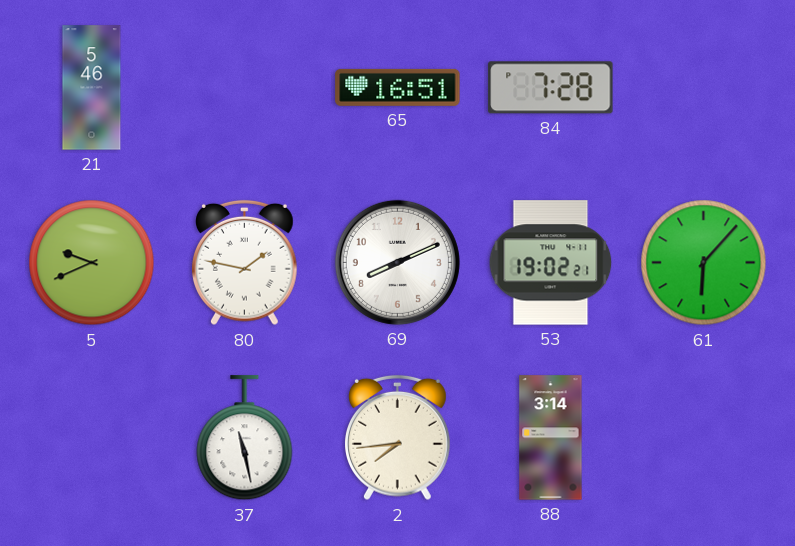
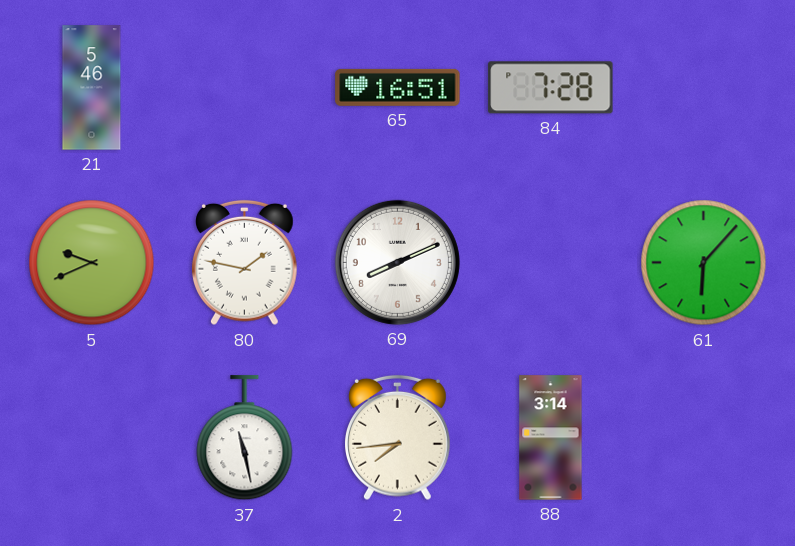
53: 19:02 -> none
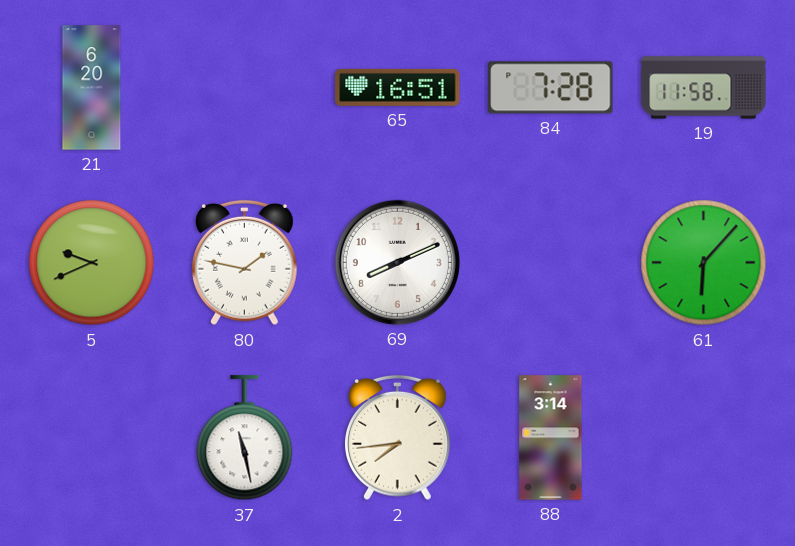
21: 5:46 -> 6:20
19: none -> 11:58
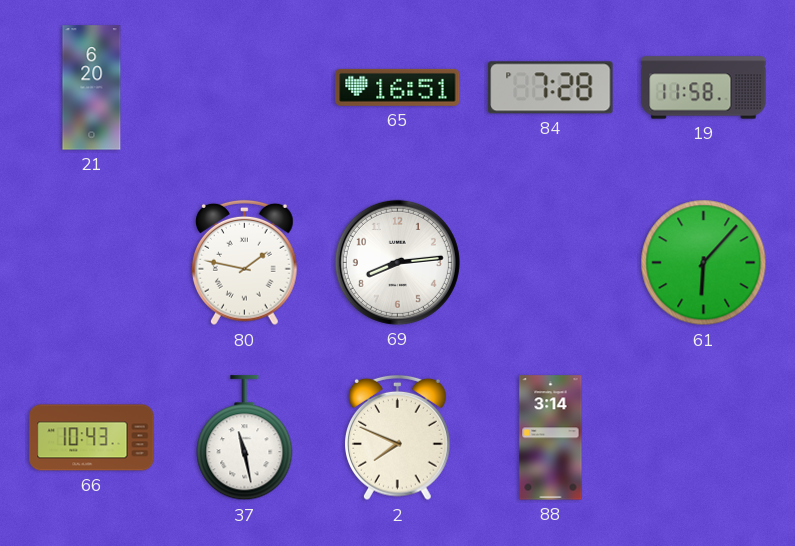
5: 9:41 -> none
69: 8:11 -> 8:14
66: none -> 10:43
2: 7:44 -> 7:49
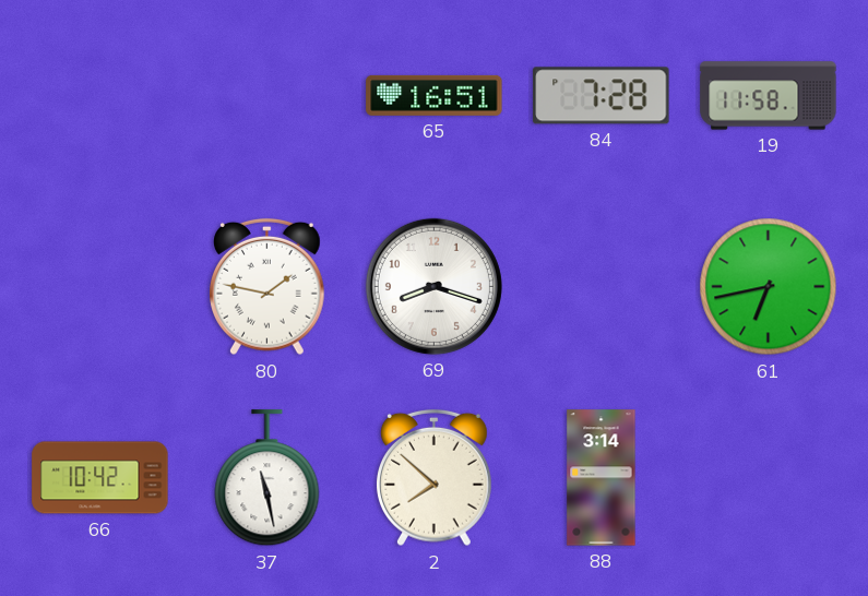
21: 6:20 -> none
69: 8:14 -> 8:18
61: 6:07 -> 6:43
66: 10:43 -> 10:42
2: 7:49 -> 7:52
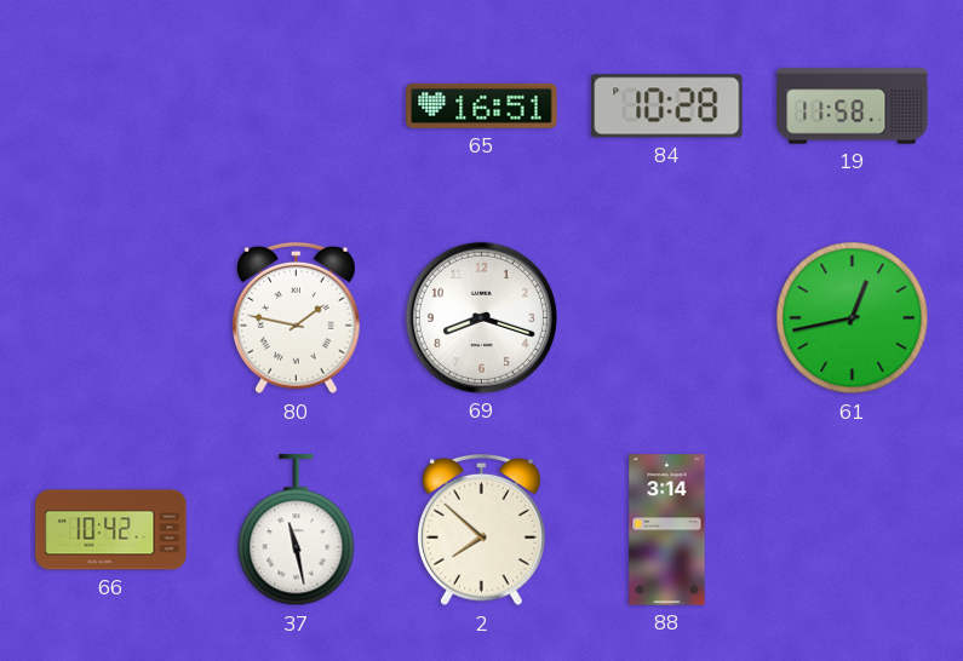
84: 7:28 -> 10:28
61: 6:43 -> 12:43
